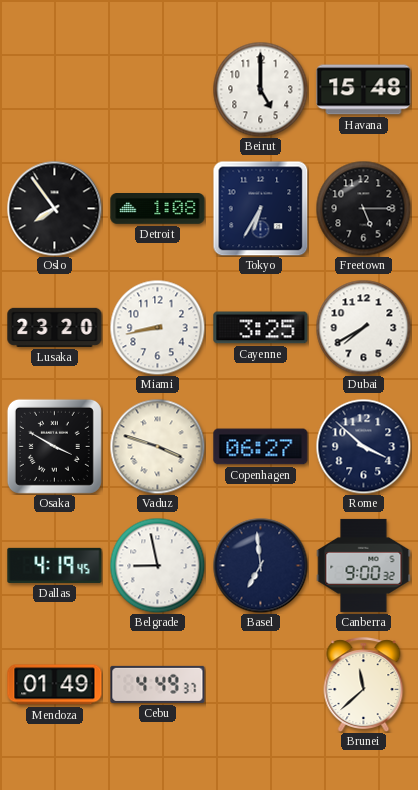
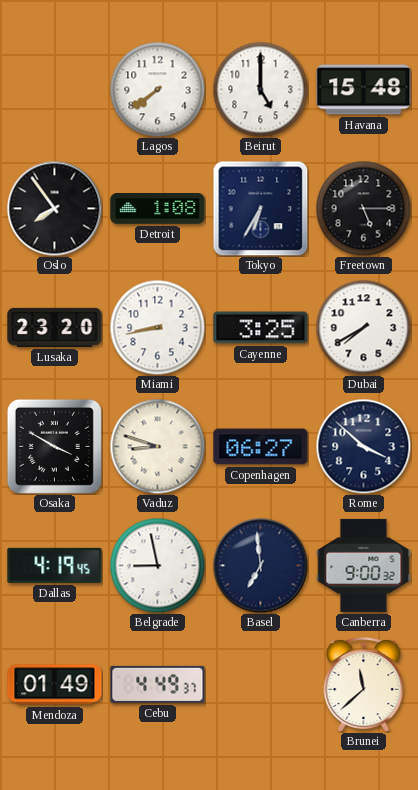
Lagos: none -> 7:39
Vaduz: 3:48 -> 8:48
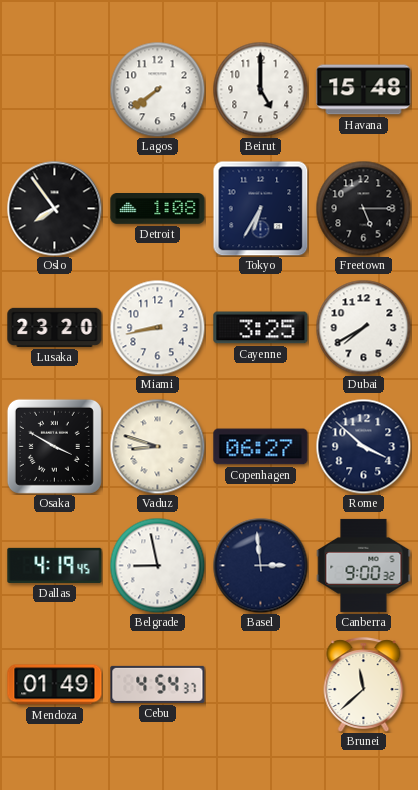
Basel: 6:59 -> 2:59
Cebu: 4:49 -> 4:54
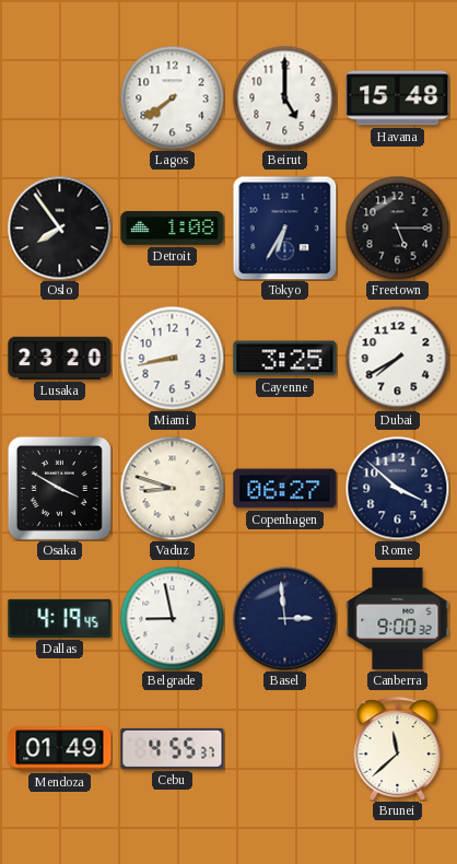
Cebu: 4:54 -> 4:55
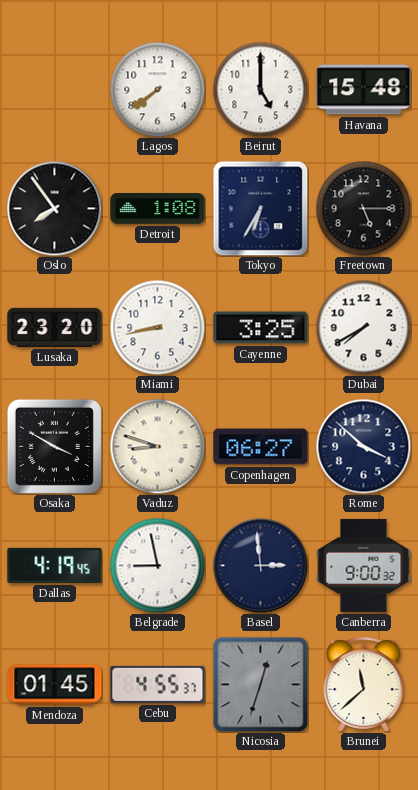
Mendoza: 01:49 -> 01:45
Nicosia: none -> 12:33
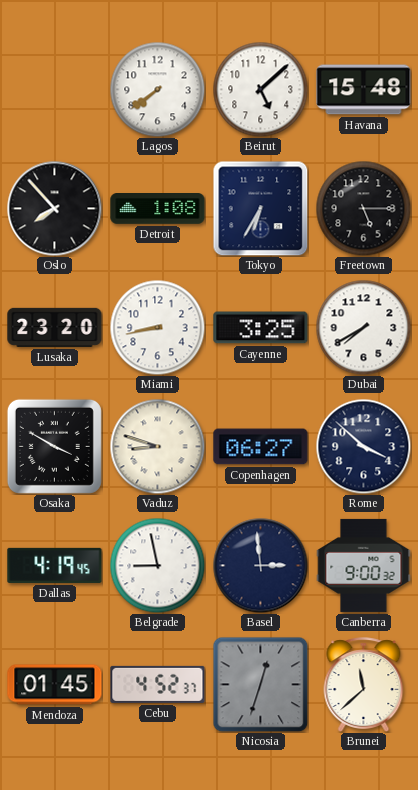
Beirut: 5:00 -> 5:08
Oslo: 7:54 -> 7:53
Cebu: 4:55 -> 4:52
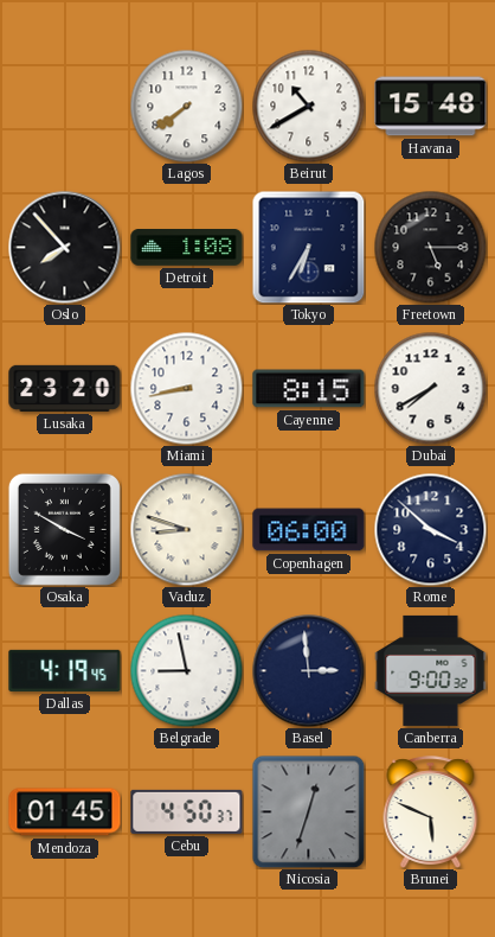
Beirut: 5:08 -> 10:40
Cayenne: 3:25 -> 8:15
Copenhagen: 06:27 -> 06:00
Cebu: 4:52 -> 4:50
Brunei: 11:38 -> 5:49
